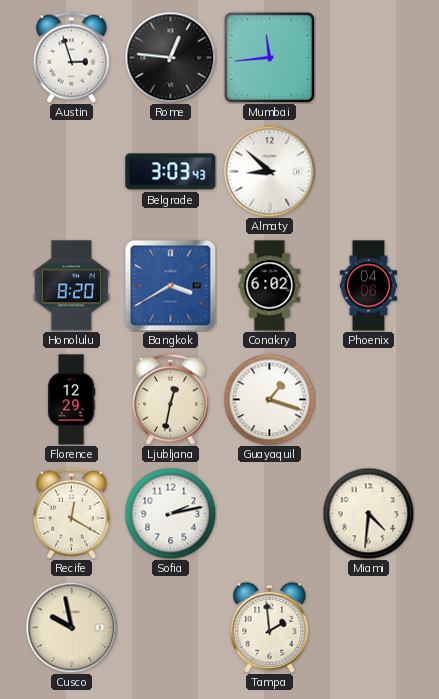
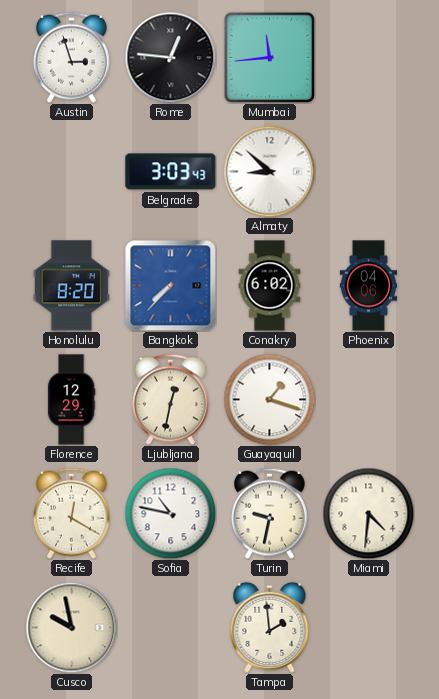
Bangkok: 3:40 -> 7:37
Sofia: 2:13 -> 10:47
Turin: none -> 9:32
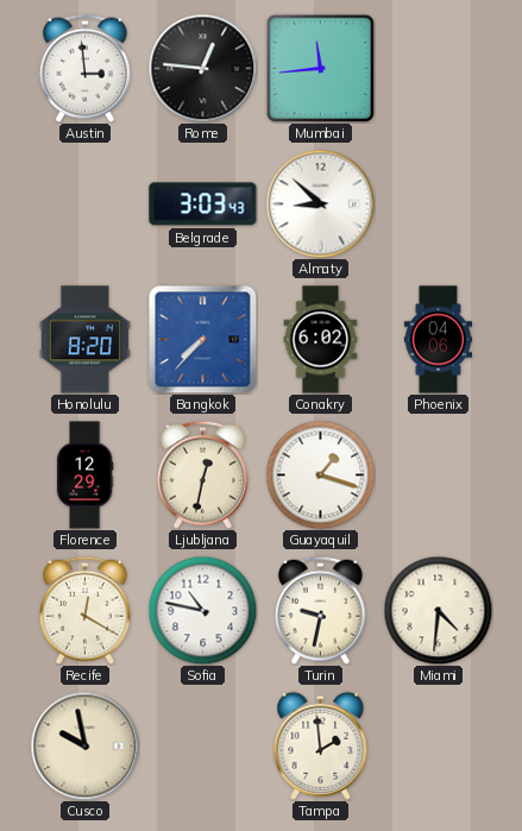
Austin: 2:57 -> 2:59
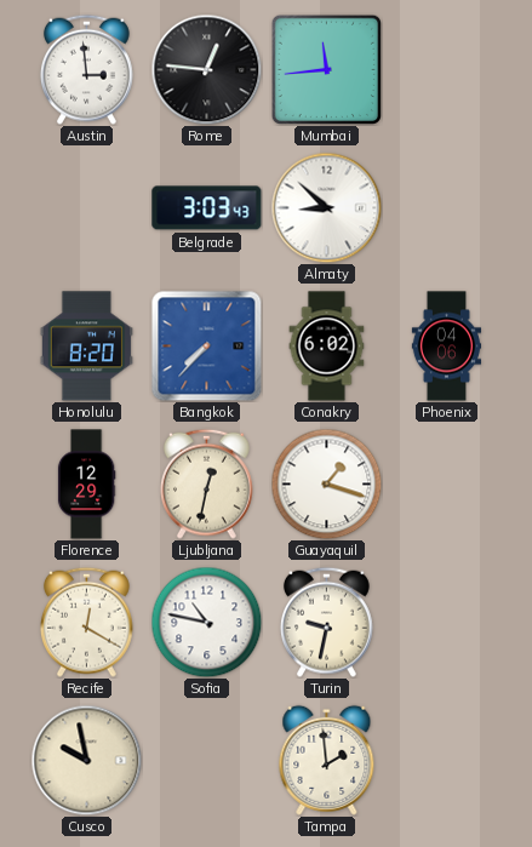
Miami: 4:31 -> none
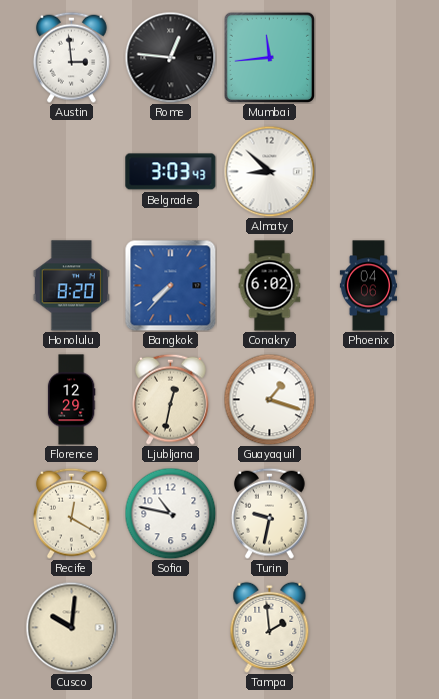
Cusco: 9:58 -> 10:01
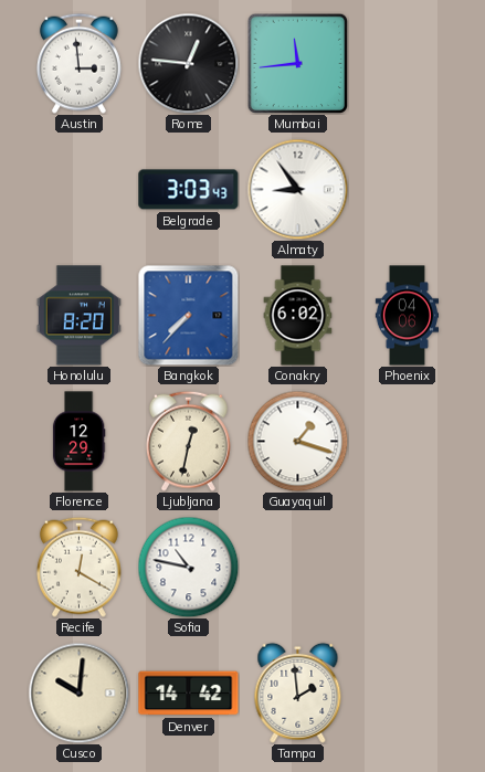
Almaty: 8:52 -> 8:54
Turin: 9:32 -> none
Denver: none -> 14:42
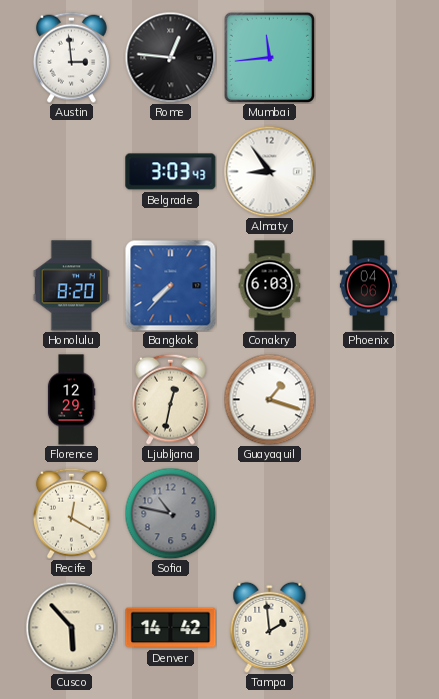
Conakry: 6:02 -> 6:03
Sofia dial: white -> grey
Cusco: 10:01 -> 5:53
